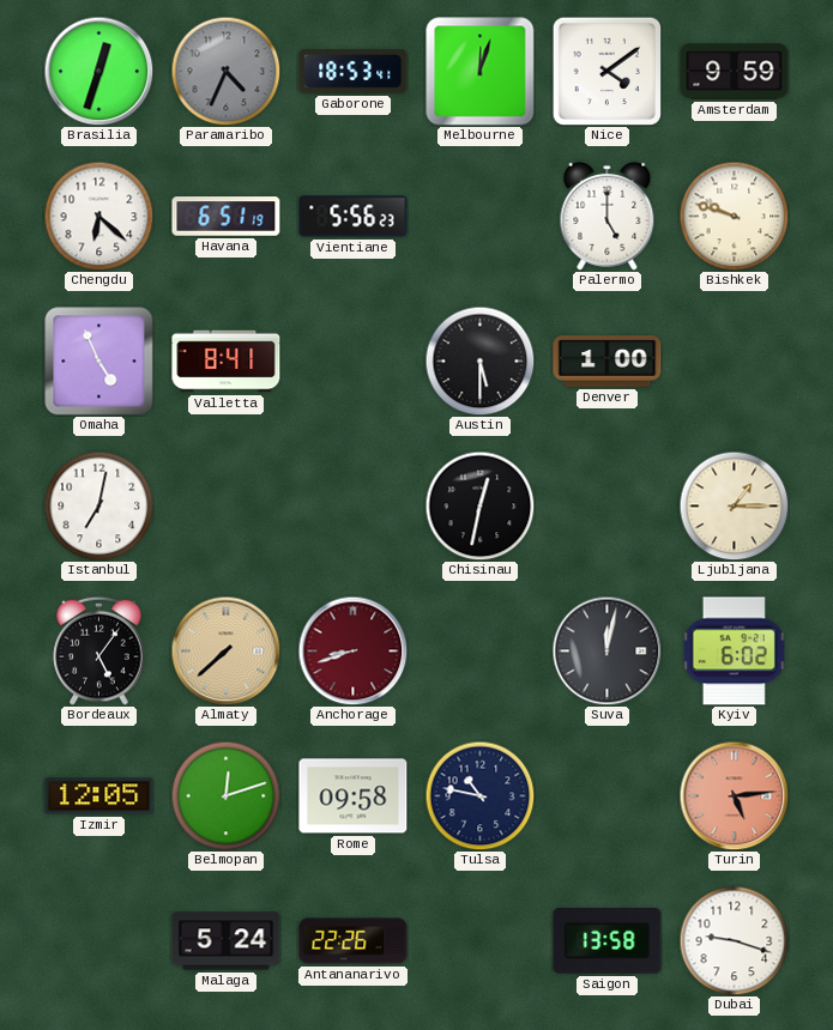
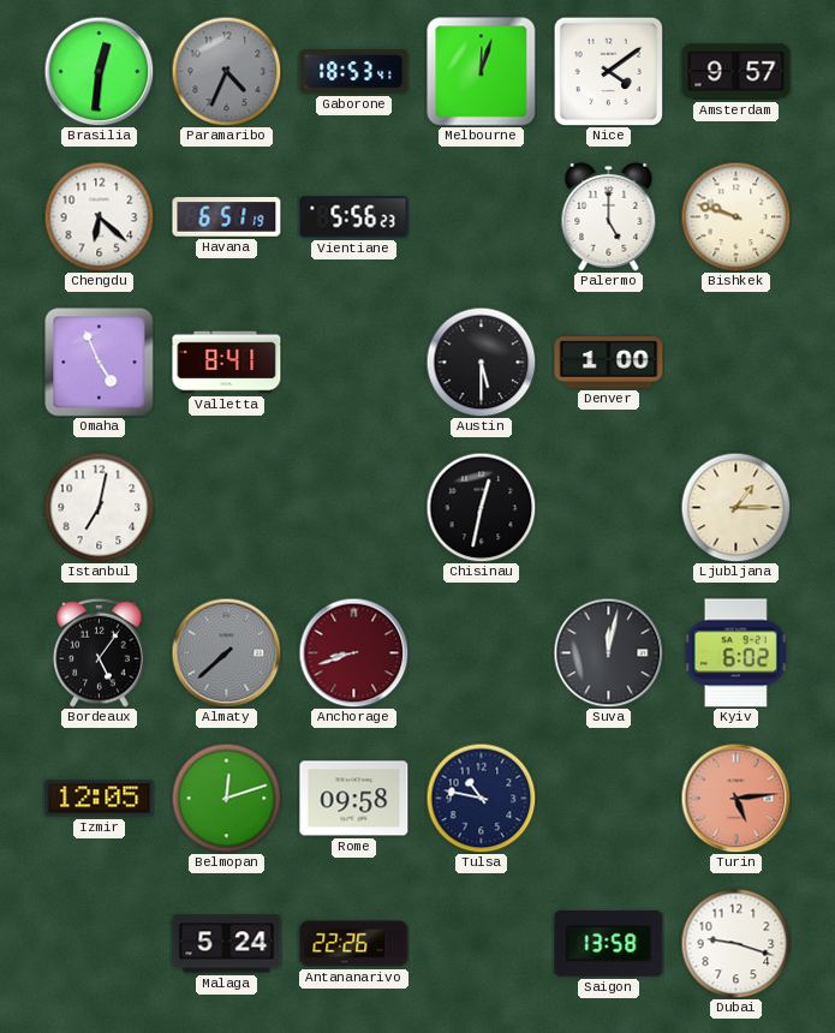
Brasilia: 12:33 -> 12:31
Amsterdam: 9:59 -> 9:57
Almaty dial: champagne -> grey
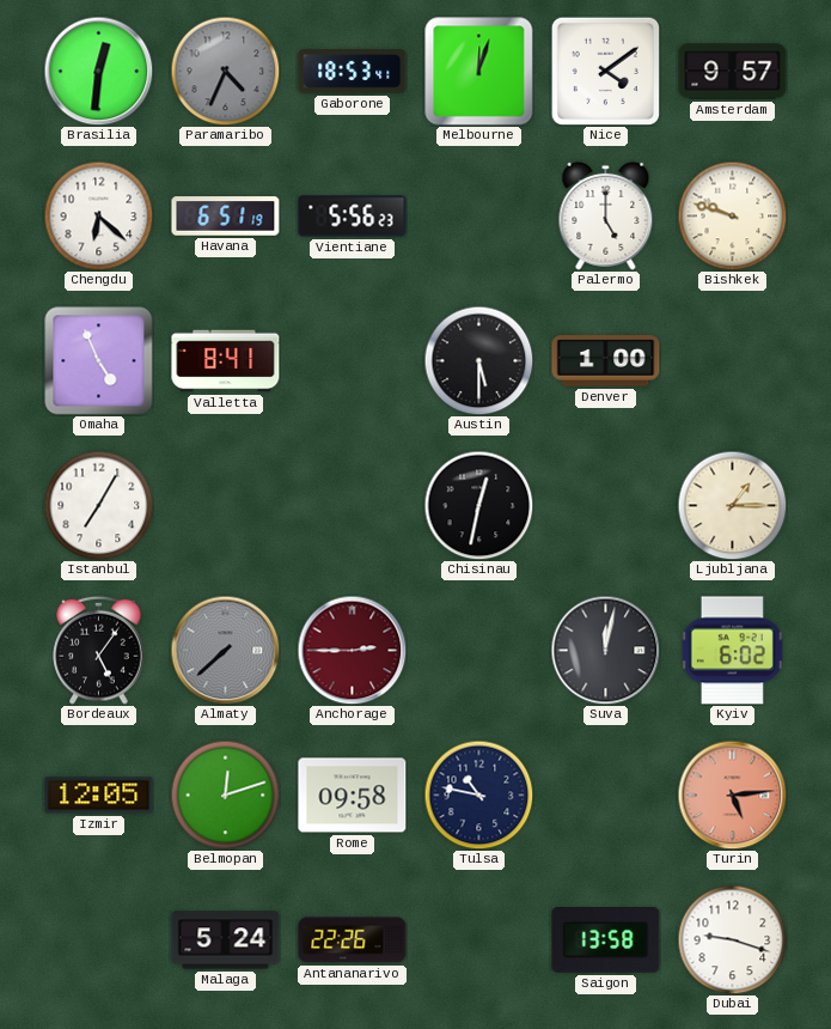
Istanbul: 7:02 -> 7:05
Anchorage: 8:42 -> 2:45
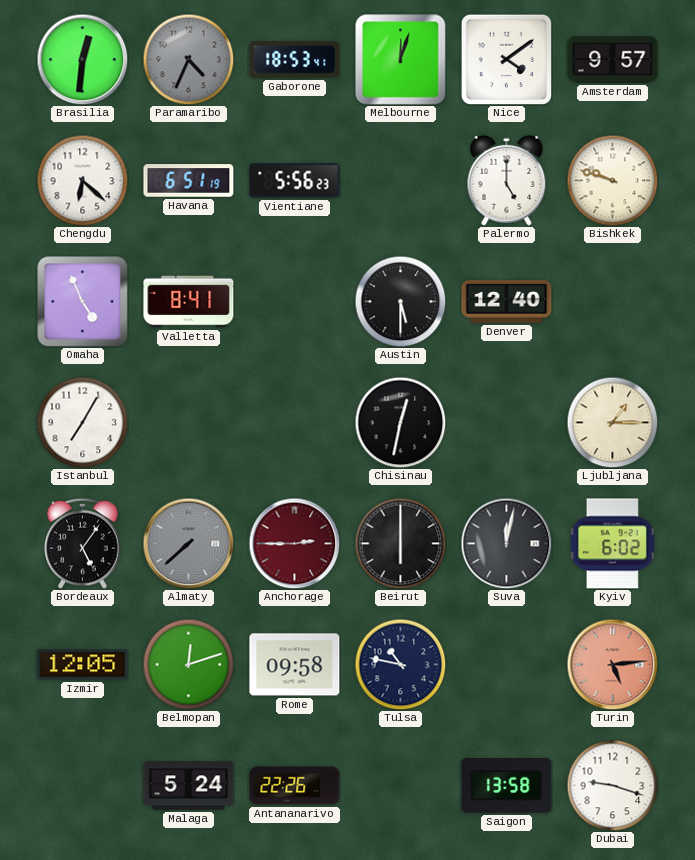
Denver: 1:00 -> 12:40
Beirut: none -> 6:00
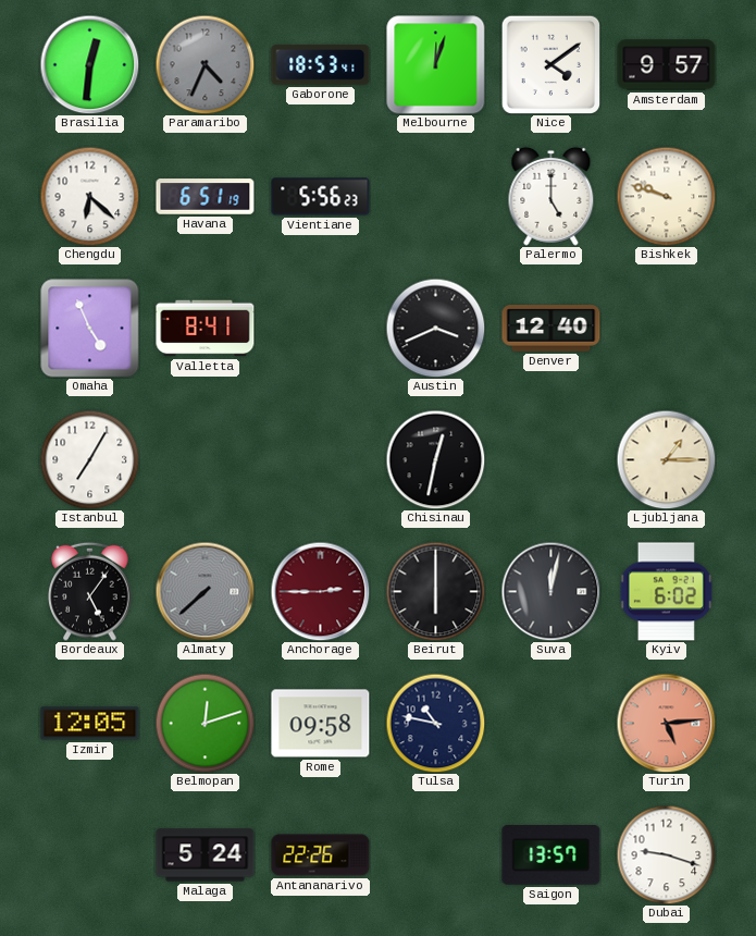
Austin: 5:30 -> 3:41
Saigon: 13:58 -> 13:57
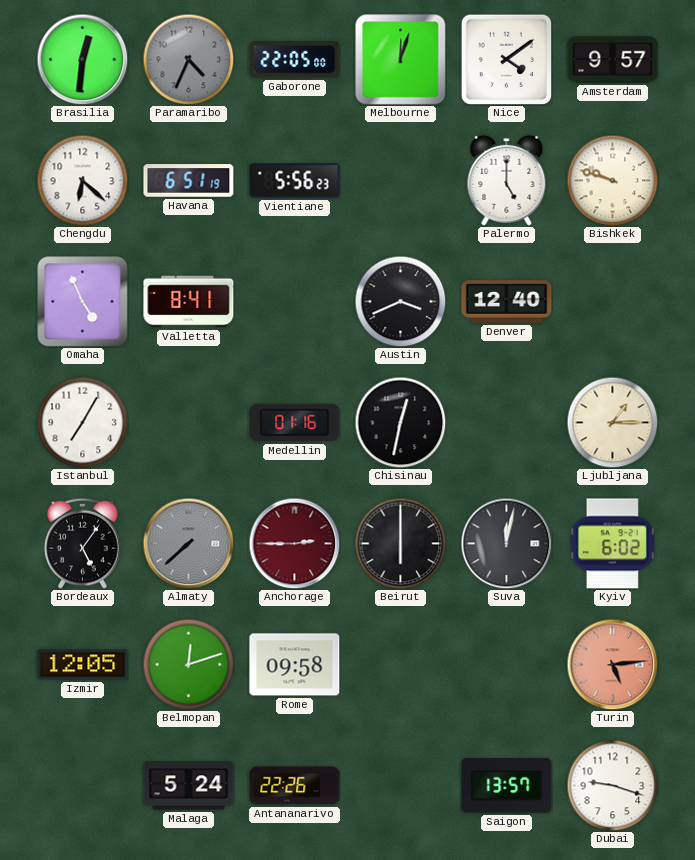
Gaborone: 18:53 -> 22:05
Medellin: none -> 01:16
Tulsa: 10:47 -> none
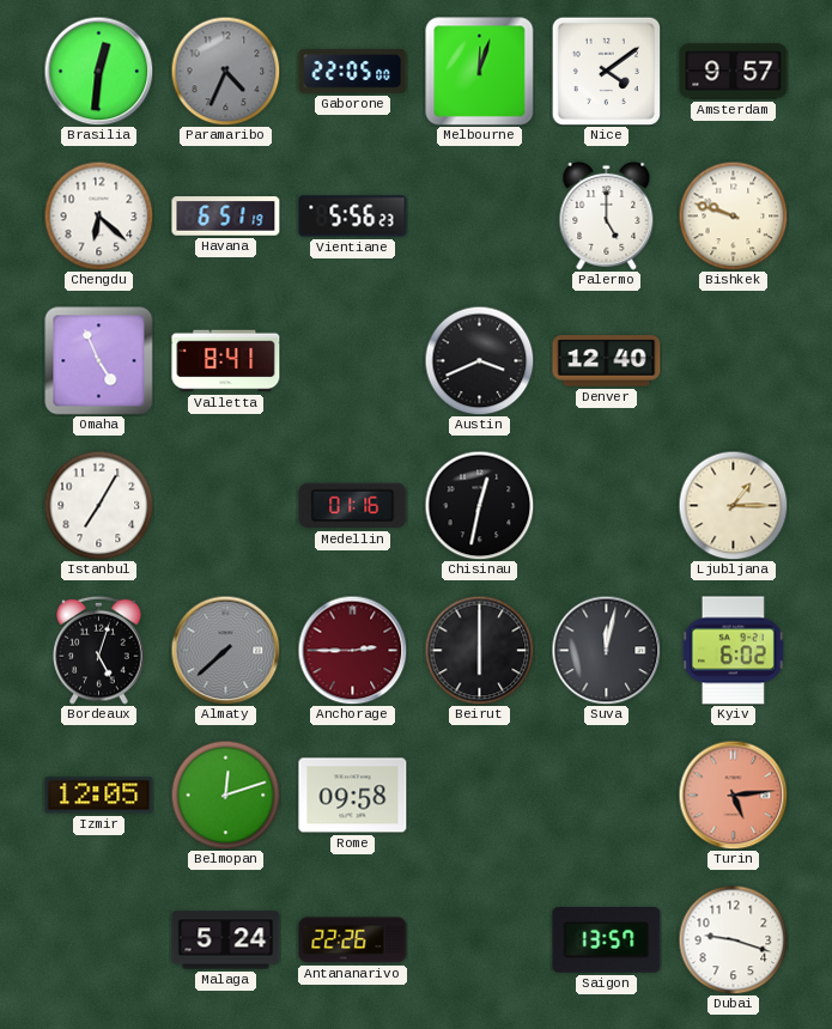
Bordeaux: 5:06 -> 5:03
